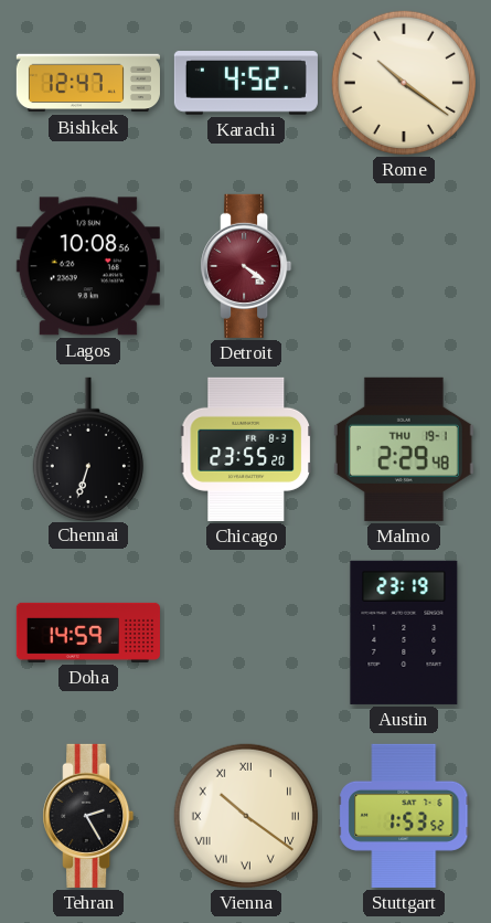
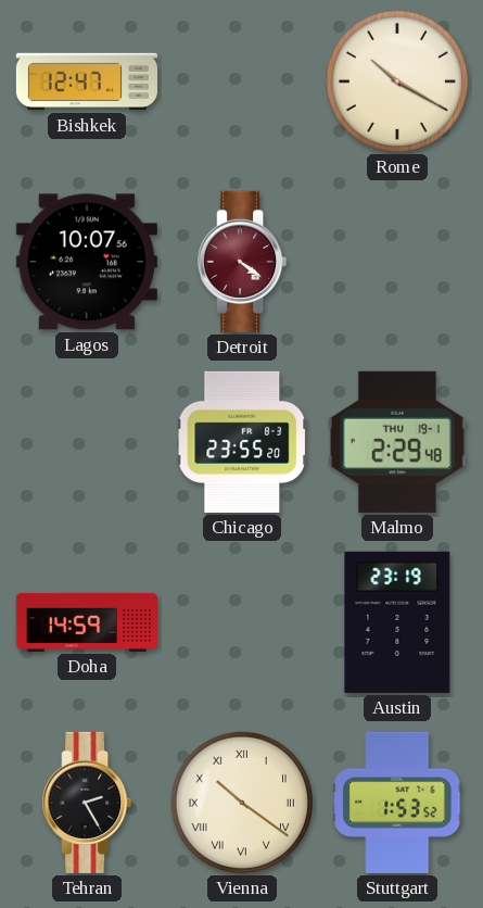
Karachi: 4:52 -> none
Rome: 10:21 -> 10:20
Lagos: 10:08 -> 10:07
Chennai: 6:33 -> none
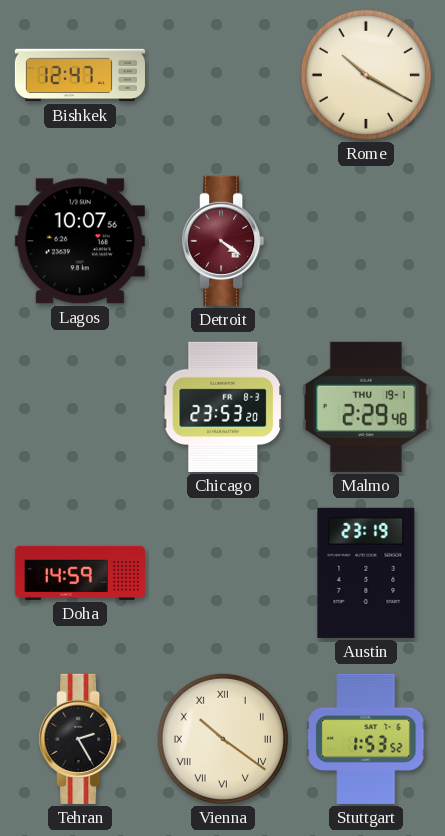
Chicago: 23:55 -> 23:53
